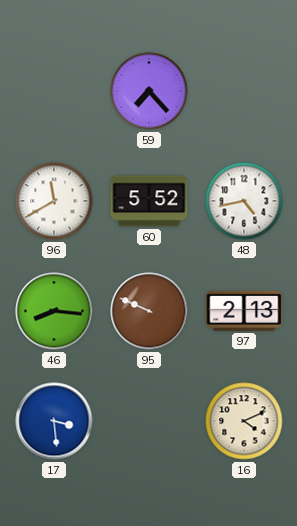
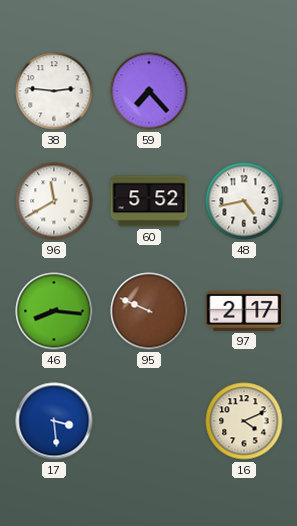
38: none -> 2:46
97: 2:13 -> 2:17
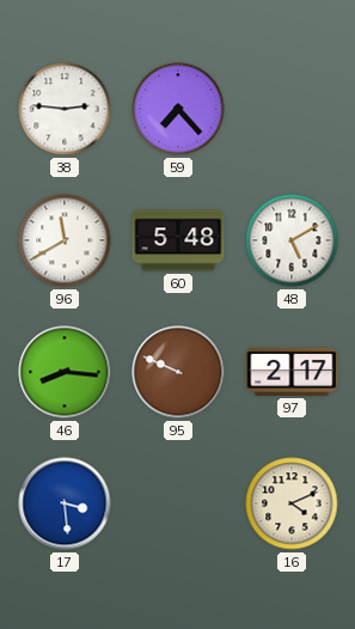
60: 5:52 -> 5:48
48: 4:43 -> 5:10
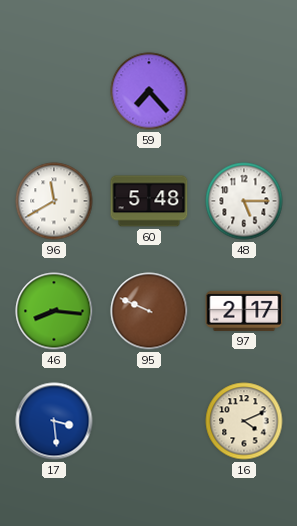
38: 2:46 -> none
48: 5:10 -> 5:15
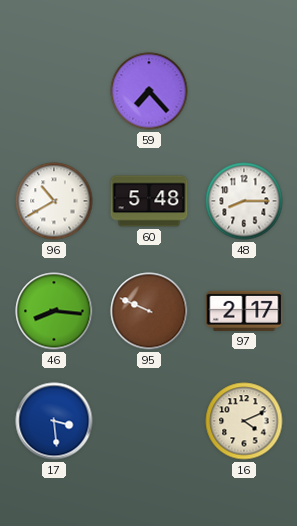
96: 11:40 -> 10:40
48: 5:15 -> 8:15
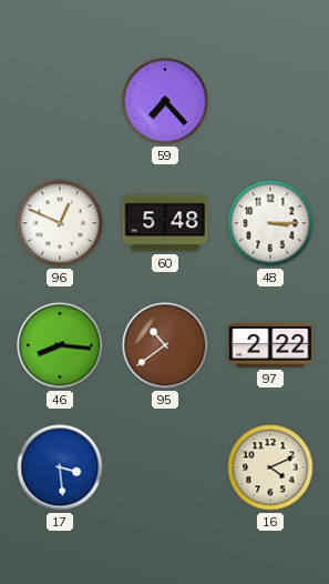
96: 10:40 -> 12:49
48: 8:15 -> 3:15
95: 9:49 -> 10:39
97: 2:17 -> 2:22
